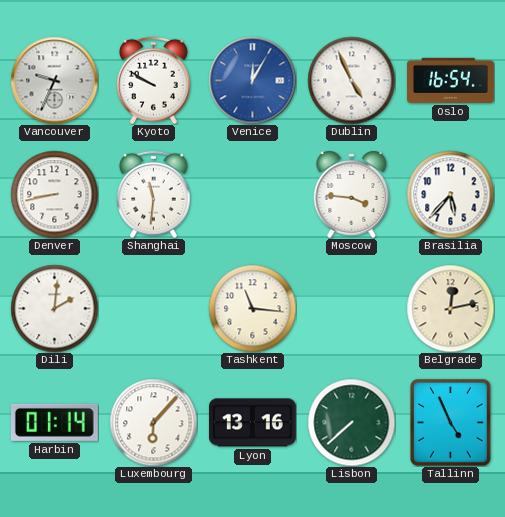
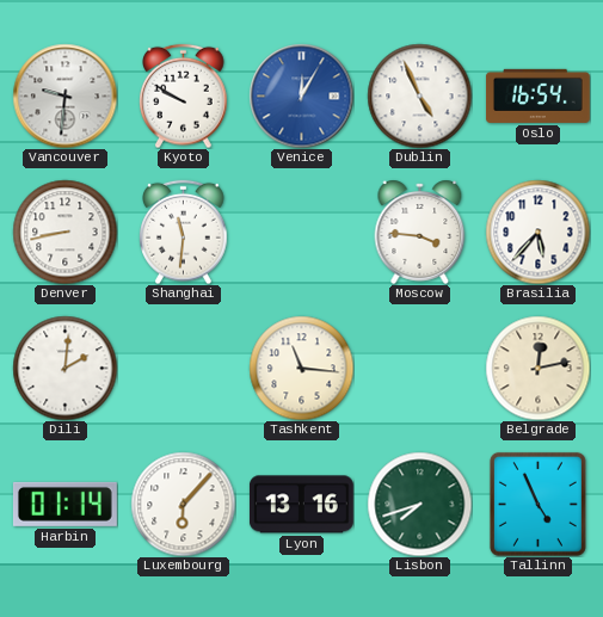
Vancouver: 9:34 -> 9:31
Lisbon: 7:38 -> 7:42
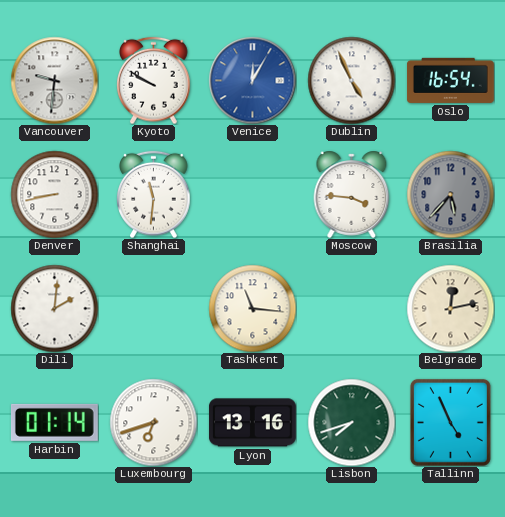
Brasilia dial: white -> grey
Luxembourg: 6:07 -> 6:42
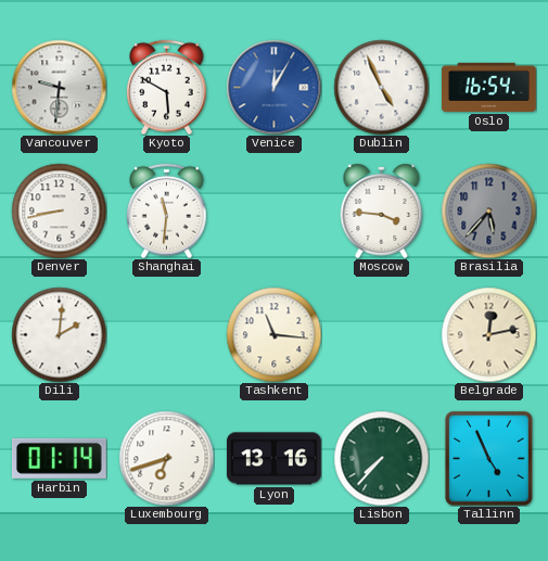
Kyoto: 9:50 -> 5:50
Lisbon: 7:42 -> 7:37
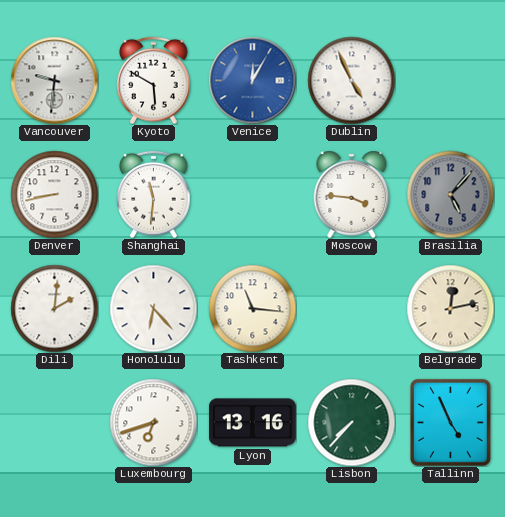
Oslo: 16:54 -> none
Brasilia: 5:37 -> 5:07
Honolulu: none -> 6:23
Harbin: 01:14 -> none
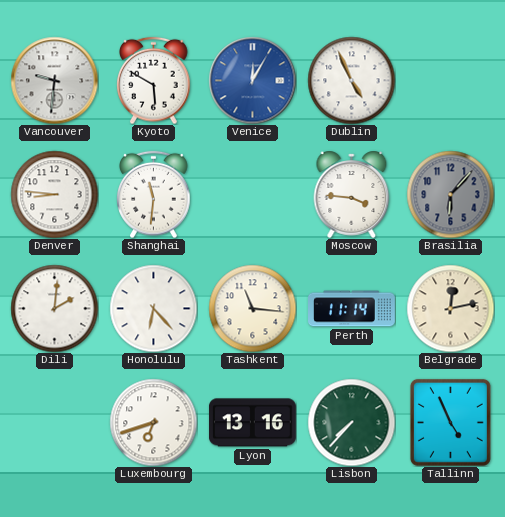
Denver: 8:43 -> 8:46
Brasilia: 5:07 -> 6:07
Perth: none -> 11:14
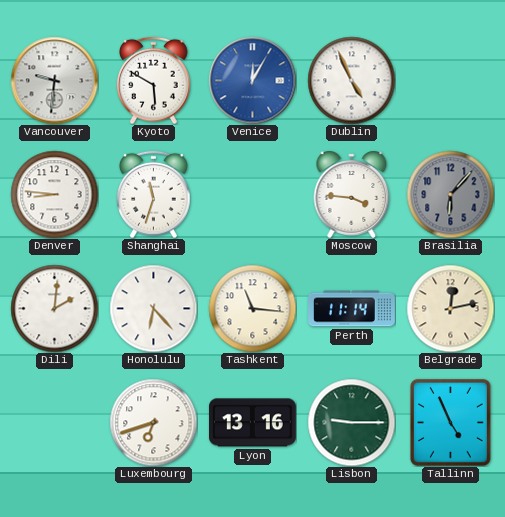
Shanghai: 11:31 -> 11:33
Lisbon: 7:37 -> 9:15
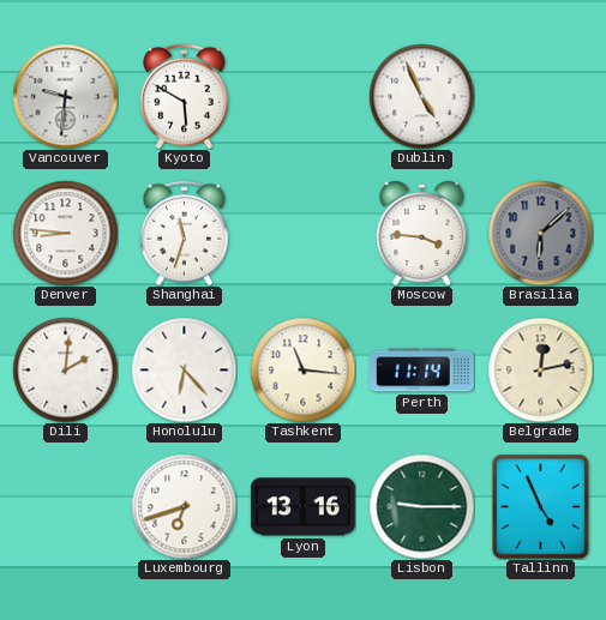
Venice: 12:05 -> none
Brasilia: 6:07 -> 6:08
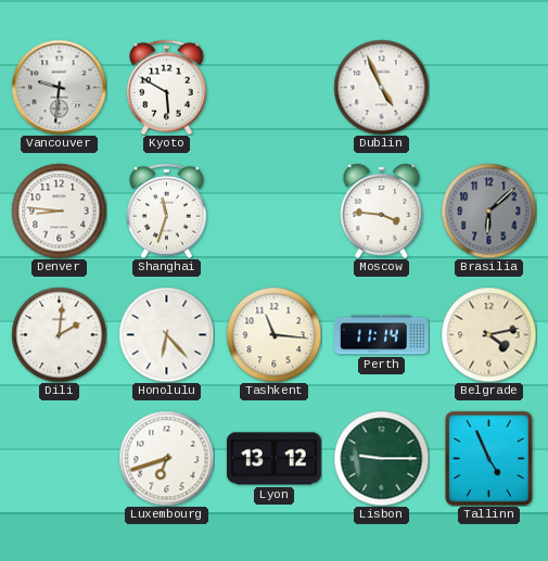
Belgrade: 12:13 -> 4:13
Lyon: 13:16 -> 13:12
